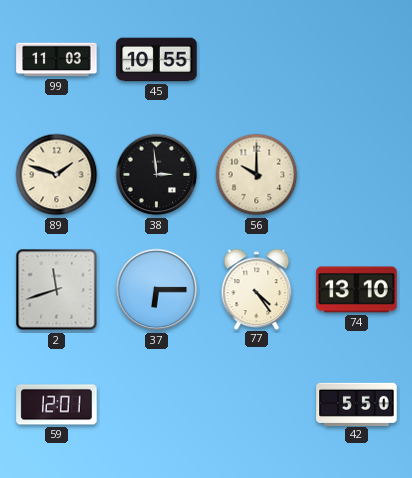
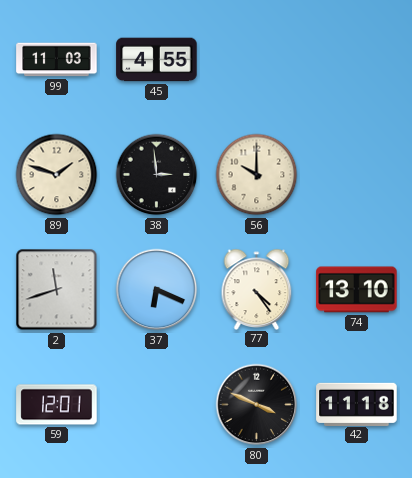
45: 10:55 -> 4:55
37: 6:15 -> 6:19
80: none -> 3:49
42: 5:50 -> 11:18
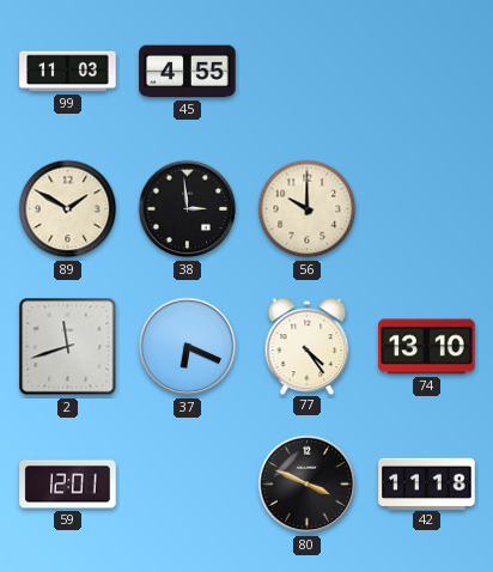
89: 1:48 -> 1:50
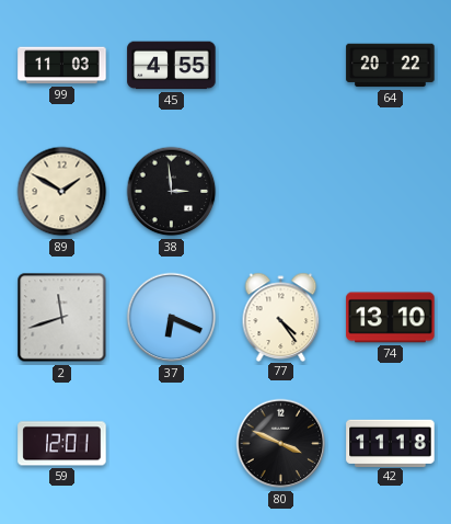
64: none -> 20:22
56: 10:00 -> none
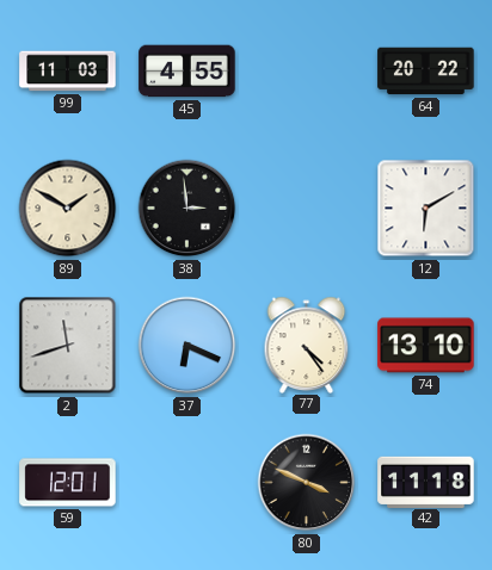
12: none -> 6:10
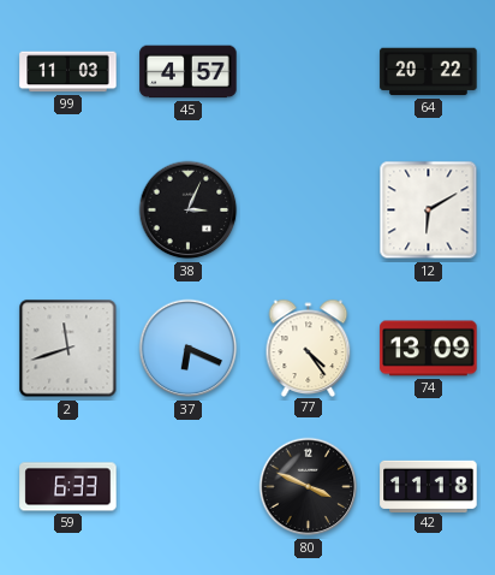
45: 4:55 -> 4:57
89: 1:50 -> none
38: 2:59 -> 3:04
74: 13:10 -> 13:09
59: 12:01 -> 6:33
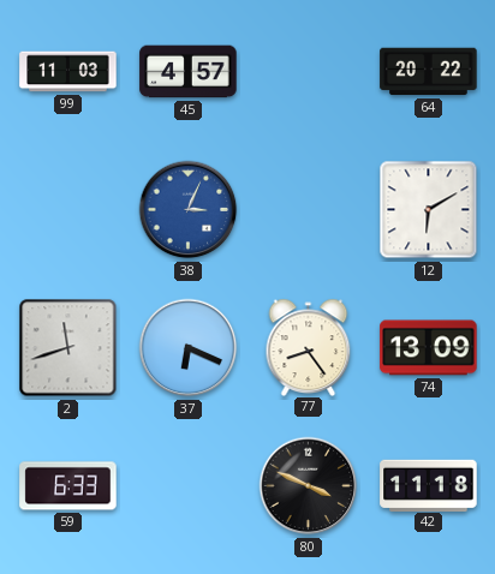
38 dial: black -> blue
77: 4:24 -> 8:24
